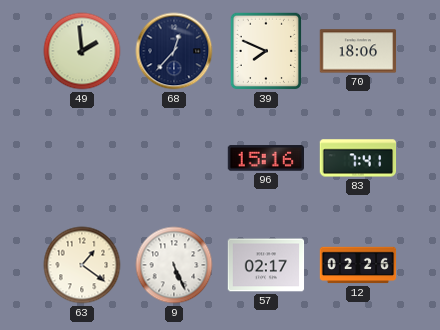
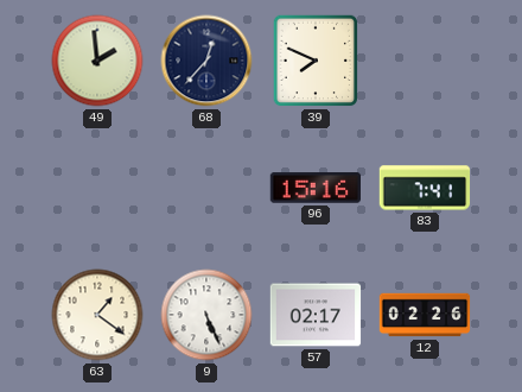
70: 18:06 -> none
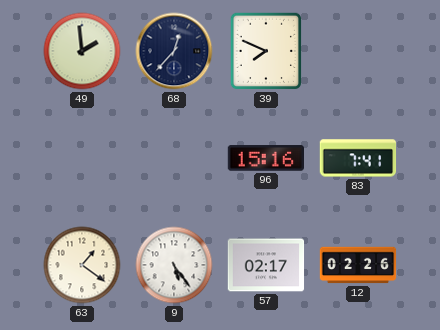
9: 5:26 -> 5:24
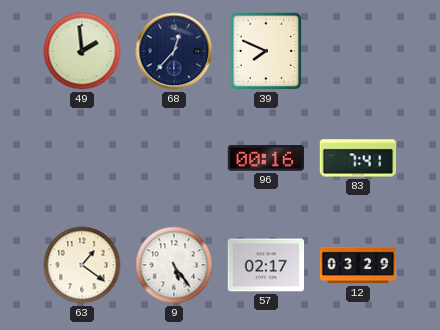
96: 15:16 -> 00:16
12: 02:26 -> 03:29
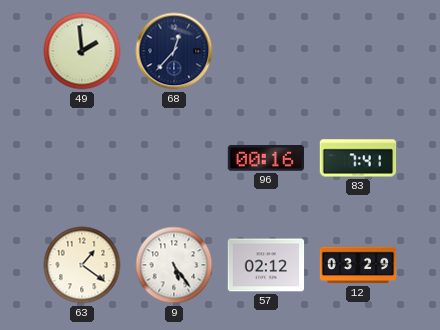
39: 7:49 -> none
57: 02:17 -> 02:12
